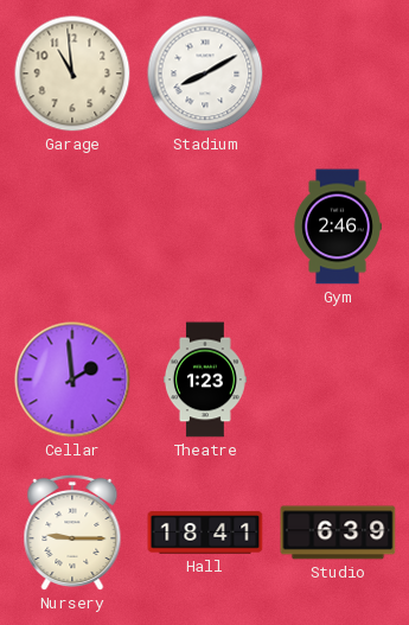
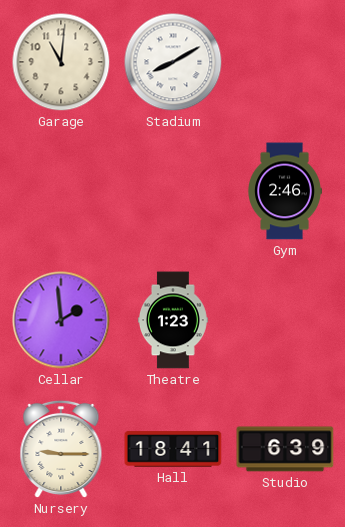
Garage: 10:59 -> 11:01
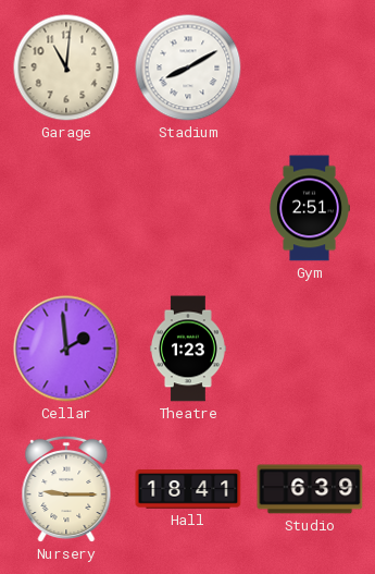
Gym: 2:46 -> 2:51
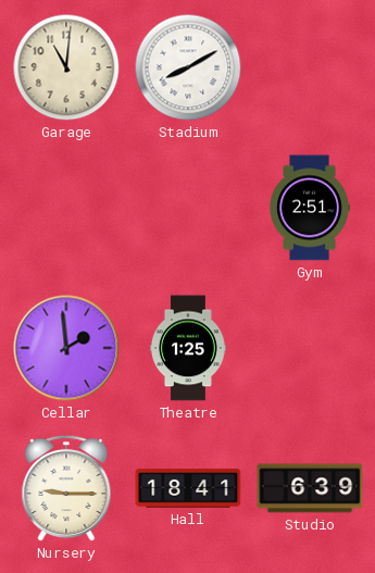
Theatre: 1:23 -> 1:25
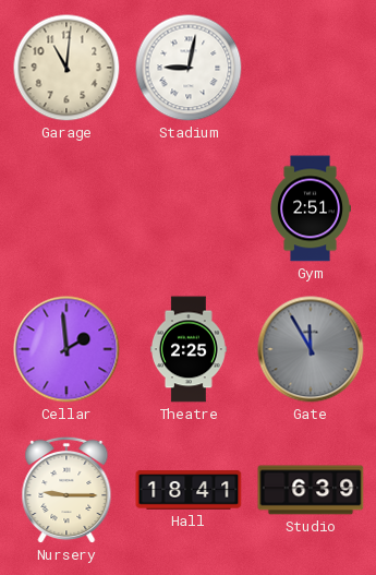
Stadium: 8:10 -> 9:02
Theatre: 1:25 -> 2:25
Gate: none -> 11:55
